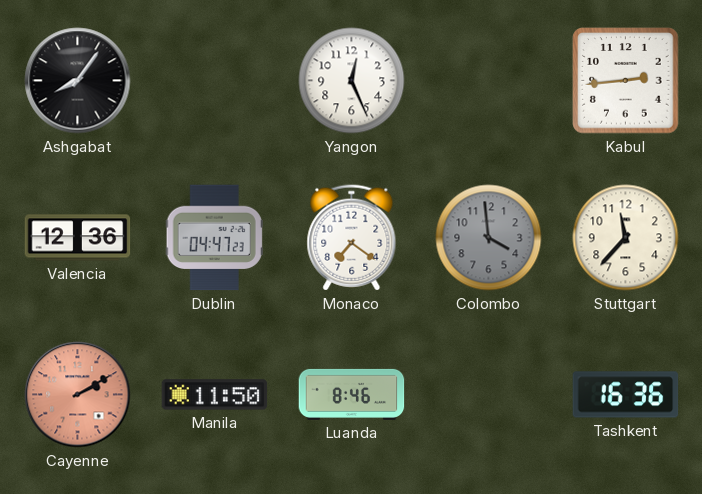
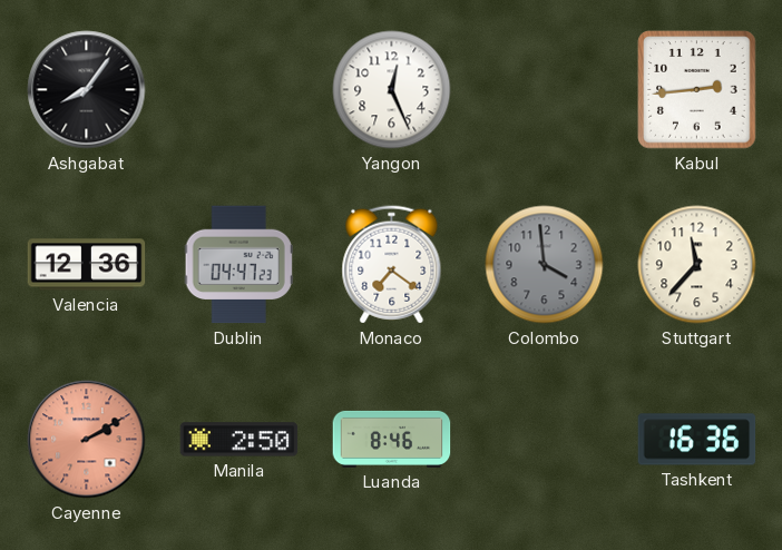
Manila: 11:50 -> 2:50
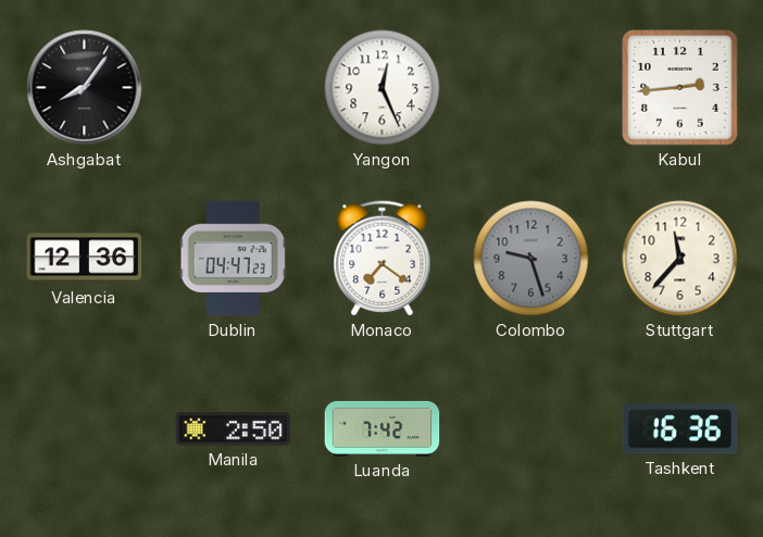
Colombo: 3:59 -> 9:27
Cayenne: 2:10 -> none
Luanda: 8:46 -> 7:42
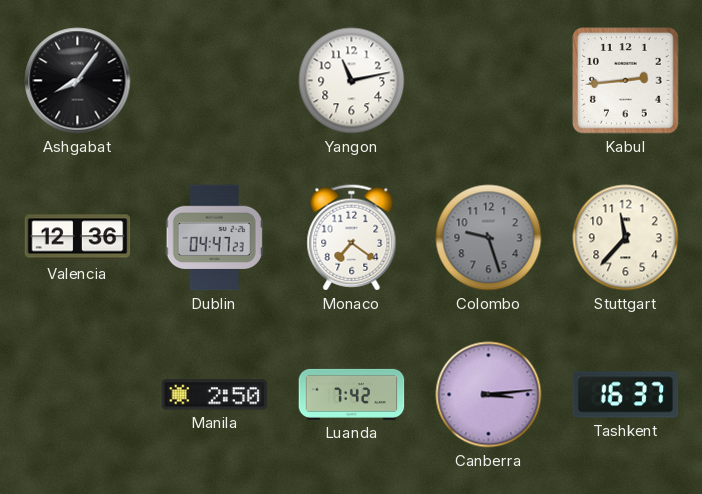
Yangon: 12:26 -> 11:13
Canberra: none -> 3:14
Tashkent: 16:36 -> 16:37
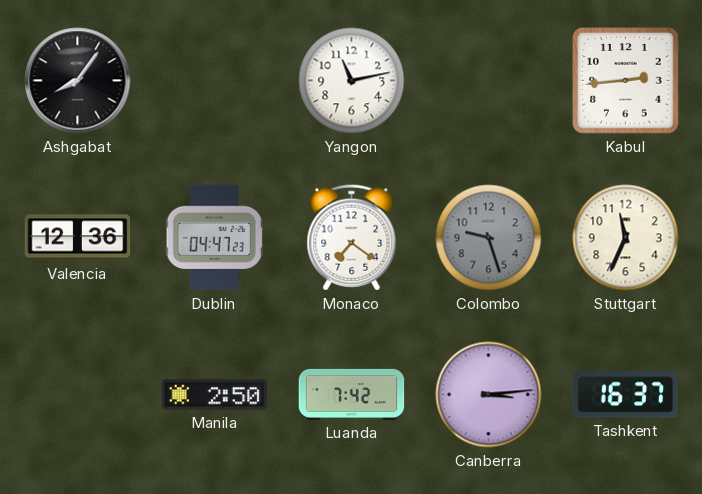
Stuttgart: 11:37 -> 11:34
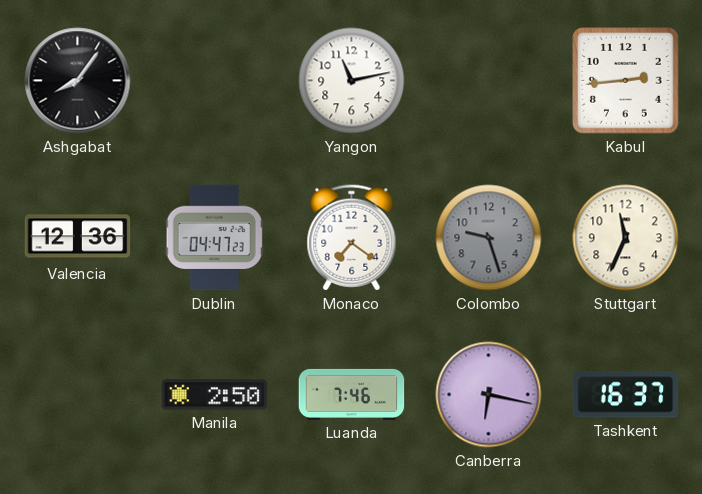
Luanda: 7:42 -> 7:46
Canberra: 3:14 -> 6:17
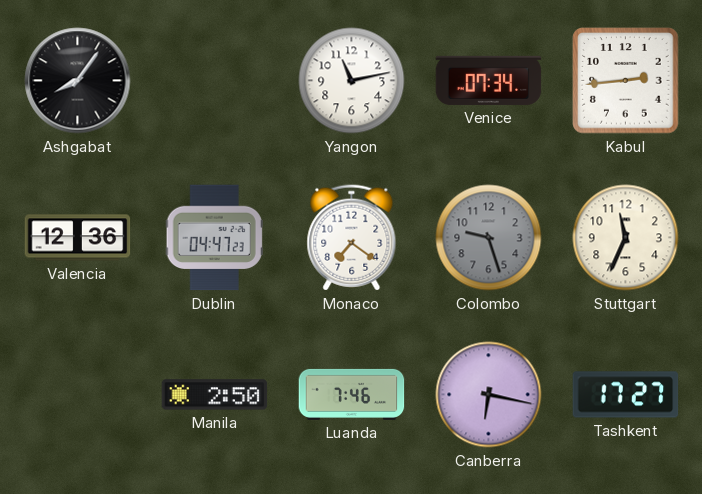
Venice: none -> 07:34
Tashkent: 16:37 -> 17:27
